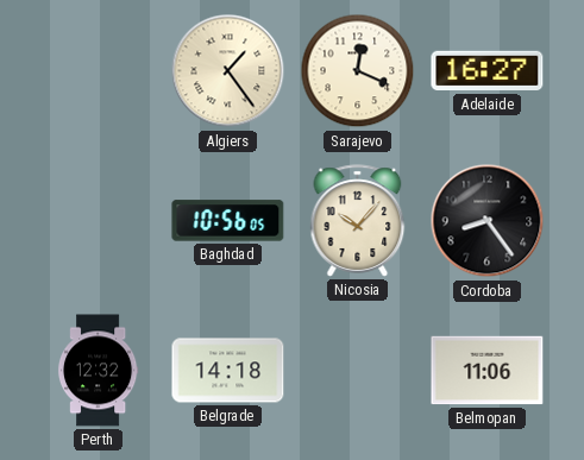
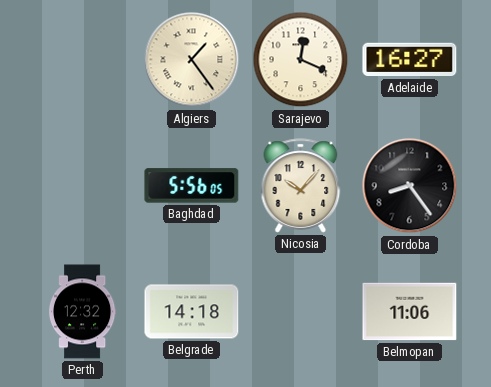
Baghdad: 10:56 -> 5:56
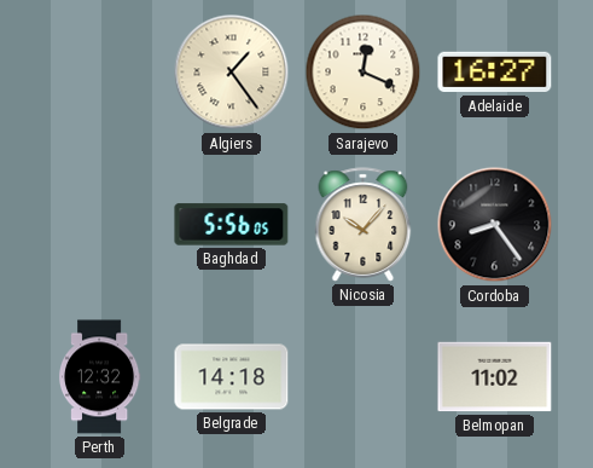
Belmopan: 11:06 -> 11:02
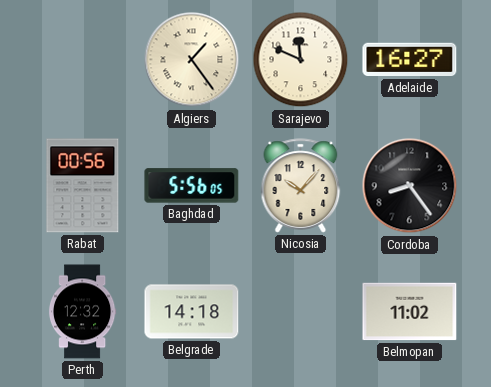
Sarajevo: 12:19 -> 11:49
Rabat: none -> 00:56
